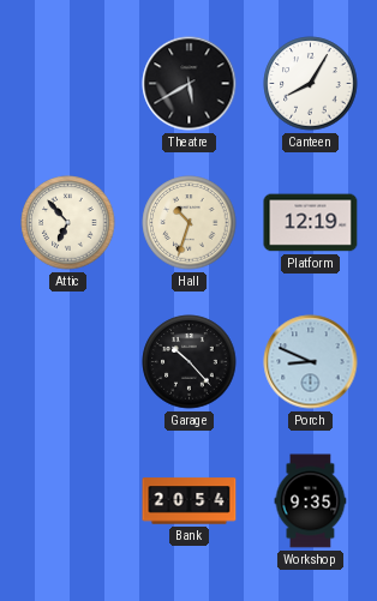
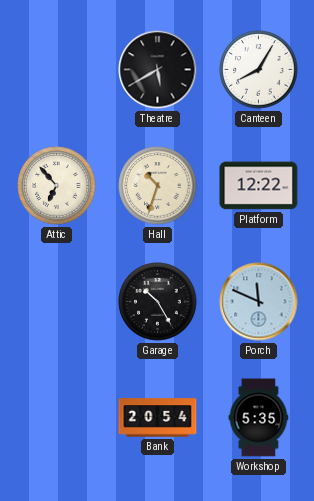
Platform: 12:19 -> 12:22
Garage: 10:23 -> 10:25
Porch: 8:49 -> 11:49
Workshop: 9:35 -> 5:35
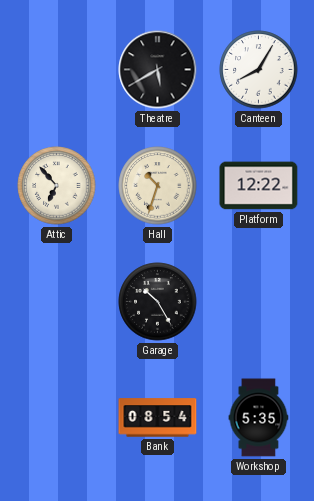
Porch: 11:49 -> none
Bank: 20:54 -> 08:54
